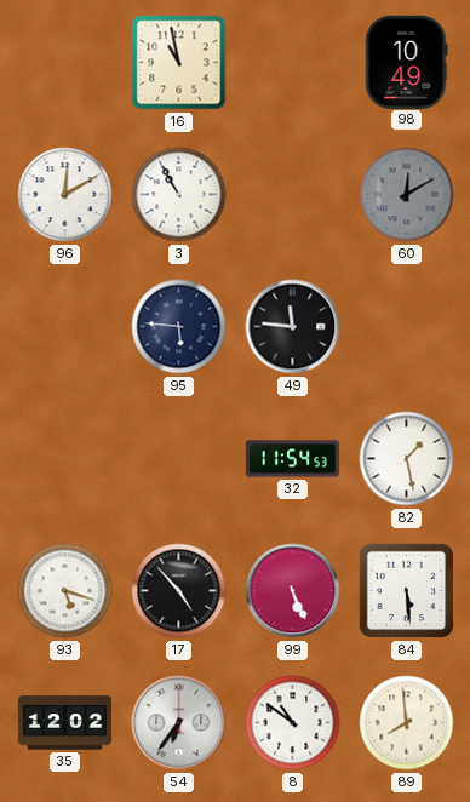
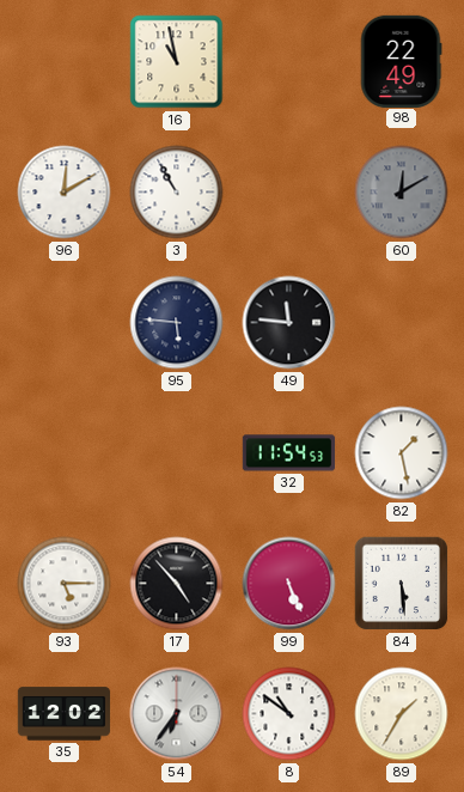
98: 10:49 -> 22:49
93: 5:18 -> 5:15
89: 7:59 -> 1:35
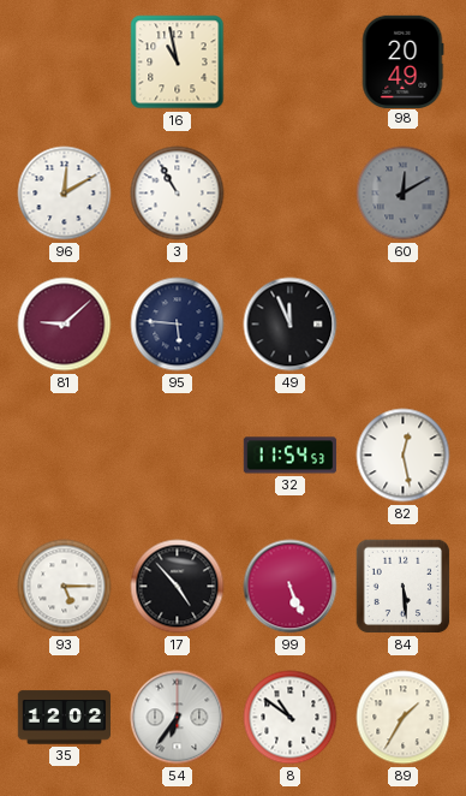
98: 22:49 -> 20:49
81: none -> 9:08
49: 11:46 -> 11:56
82: 1:28 -> 12:28
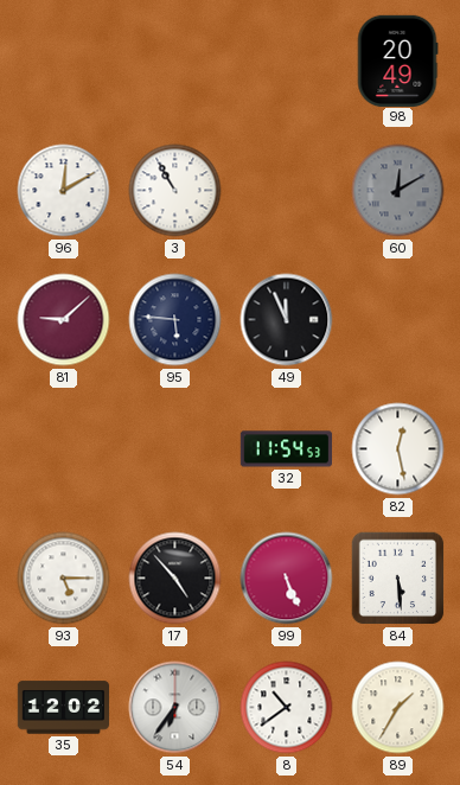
16: 10:58 -> none
8: 10:51 -> 10:39
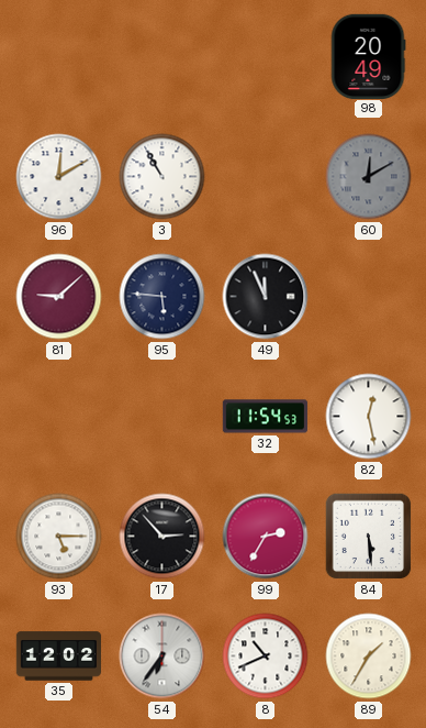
17: 4:53 -> 2:53
99: 5:26 -> 2:35
8: 10:39 -> 10:41
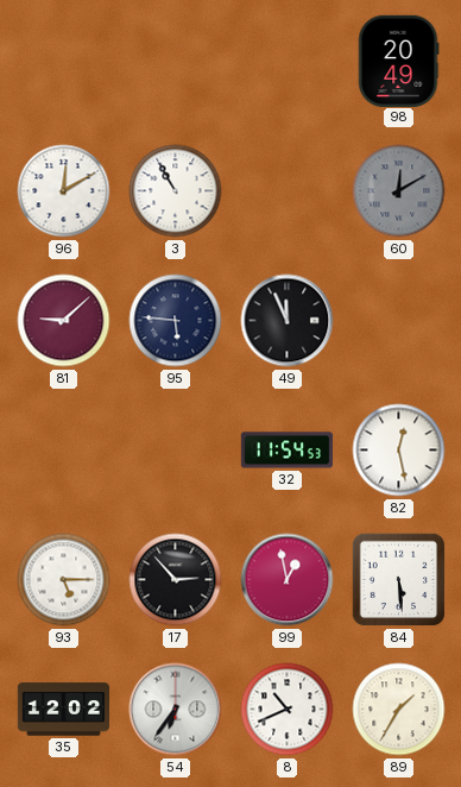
99: 2:35 -> 12:58
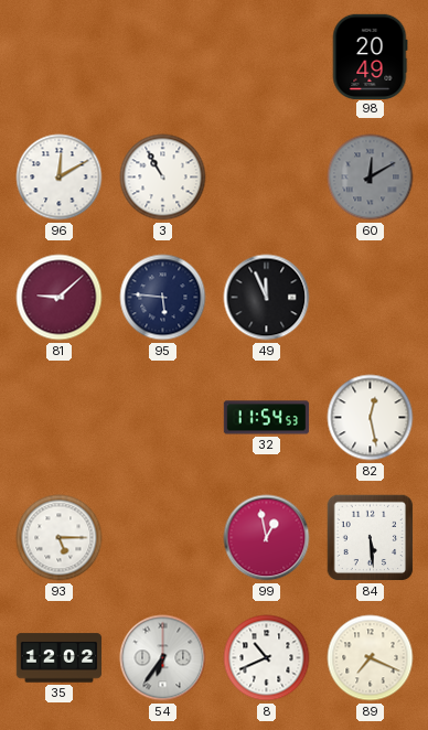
17: 2:53 -> none
89: 1:35 -> 7:19
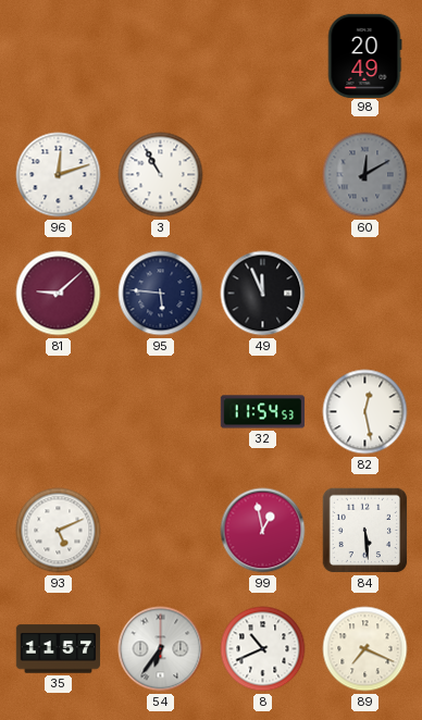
96: 12:10 -> 12:12
93: 5:15 -> 5:11
35: 12:02 -> 11:57
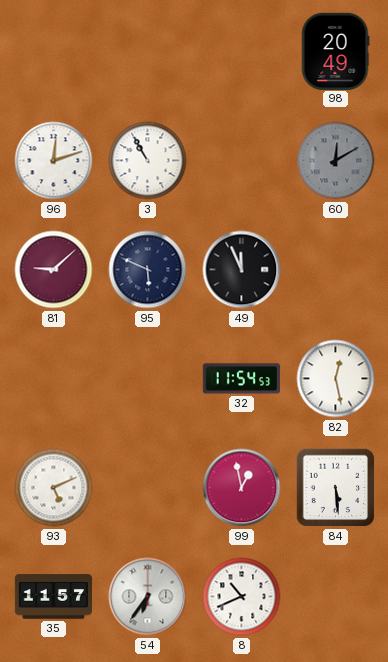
95: 5:46 -> 5:49
89: 7:19 -> none
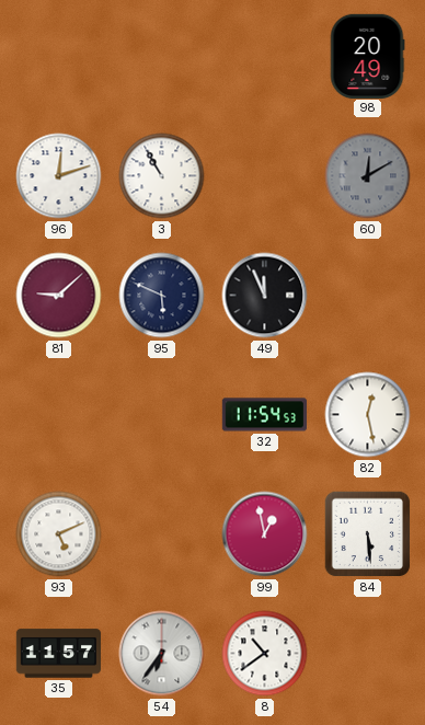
8: 10:41 -> 10:39
